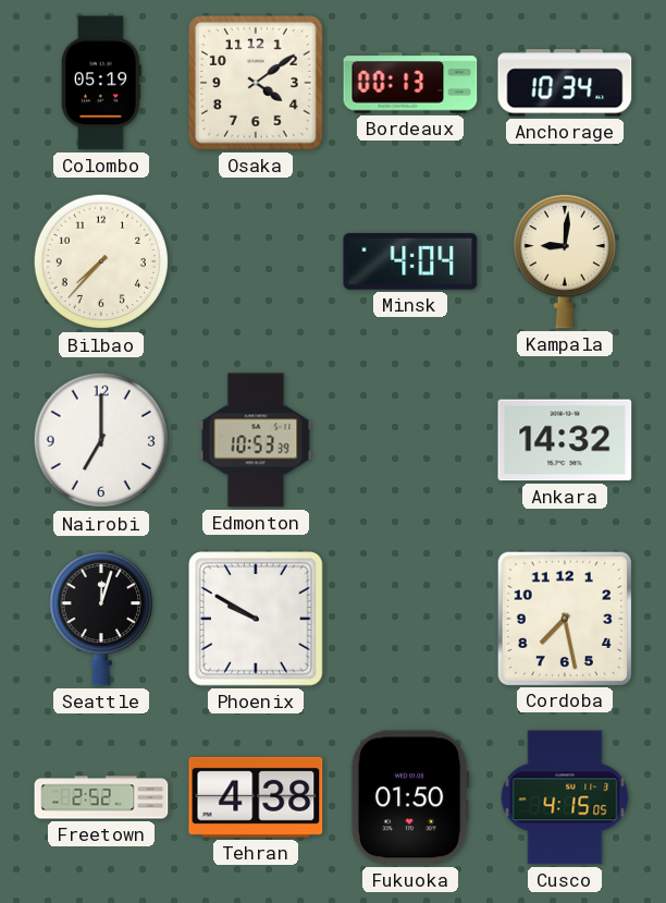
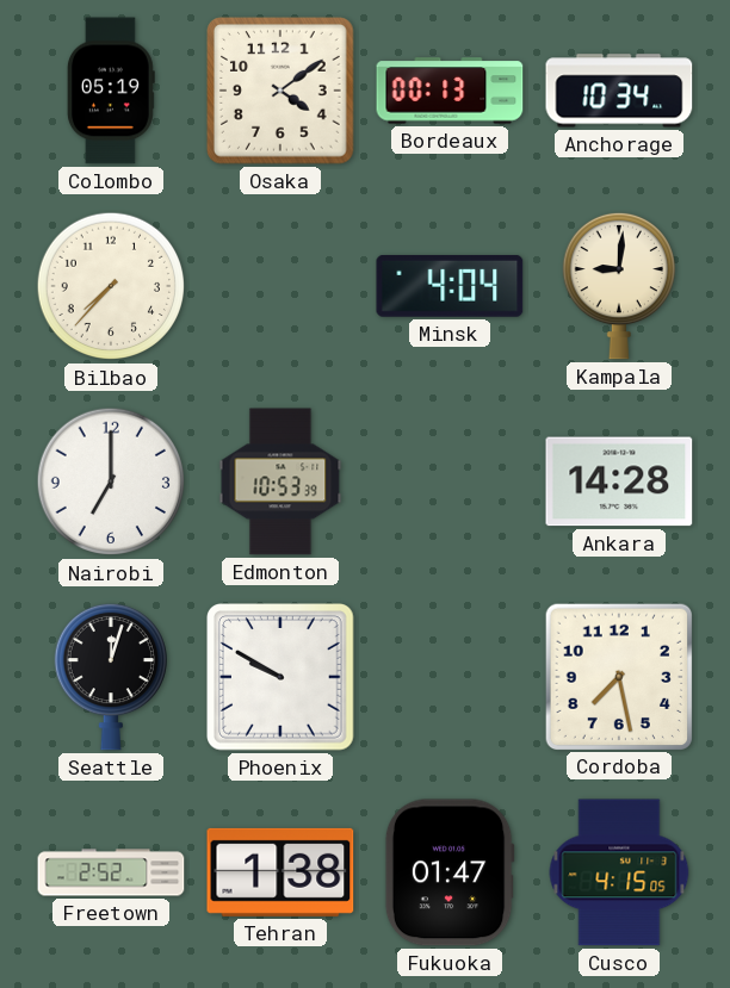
Ankara: 14:32 -> 14:28
Tehran: 4:38 -> 1:38
Fukuoka: 01:50 -> 01:47
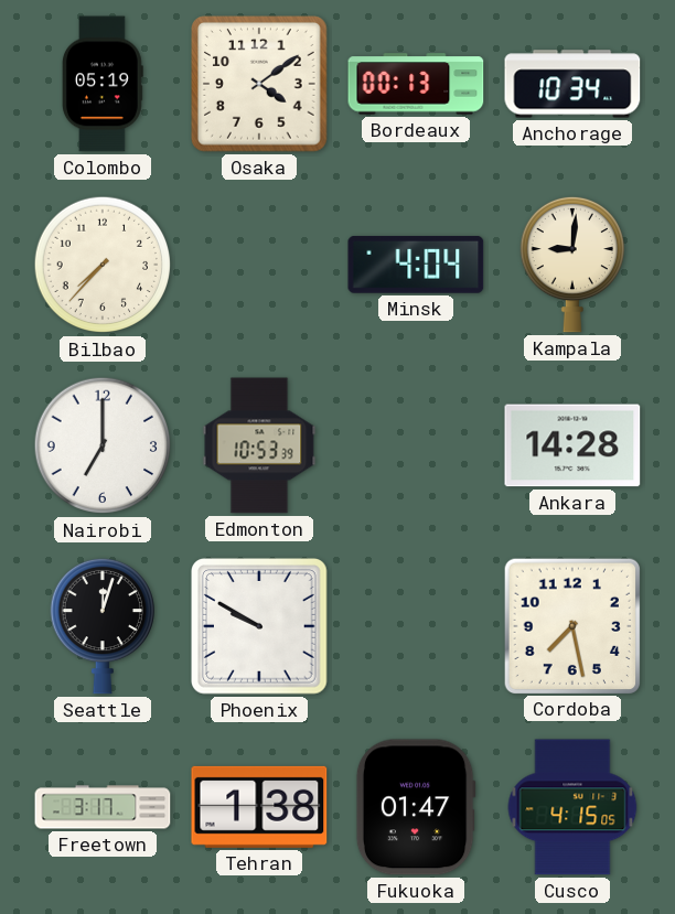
Freetown: 2:52 -> 3:17
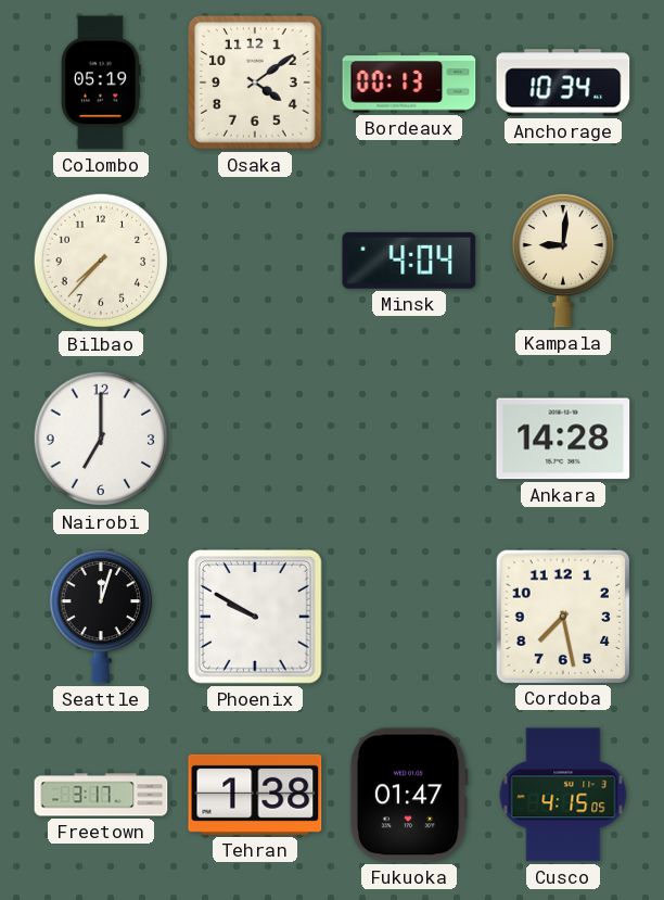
Edmonton: 10:53 -> none
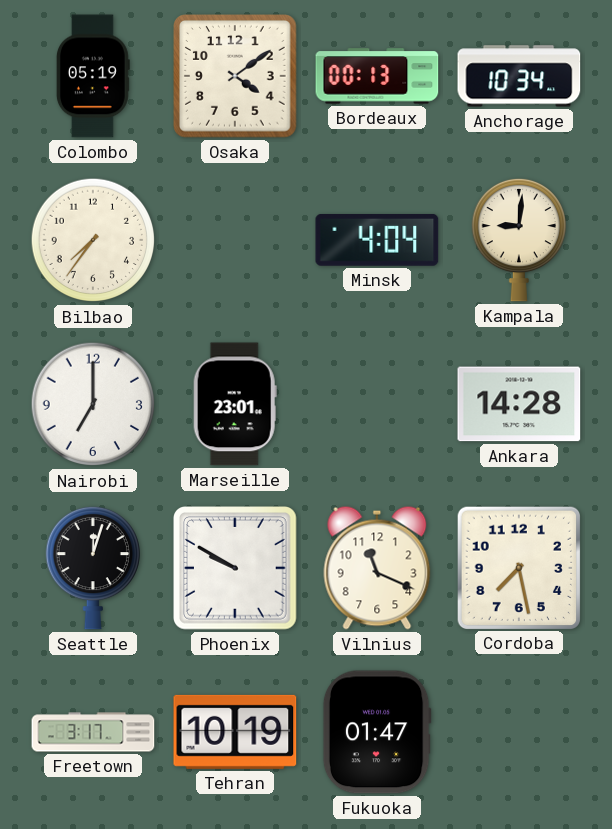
Bilbao: 7:37 -> 7:36
Marseille: none -> 23:01
Vilnius: none -> 11:19
Tehran: 1:38 -> 10:19
Cusco: 4:15 -> none
